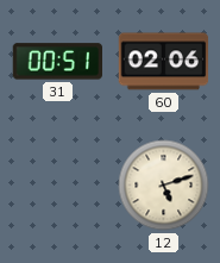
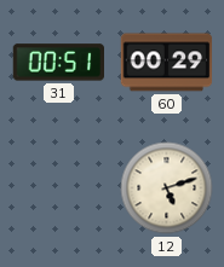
60: 02:06 -> 00:29
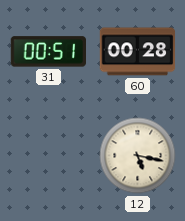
60: 00:29 -> 00:28
12: 5:12 -> 5:17
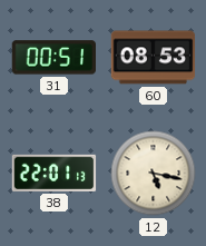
60: 00:28 -> 08:53
38: none -> 22:01
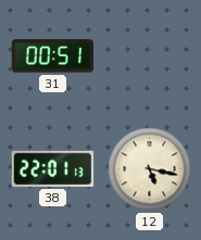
60: 08:53 -> none
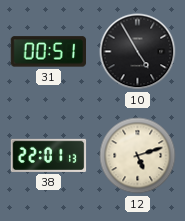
10: none -> 4:55
12: 5:17 -> 5:12
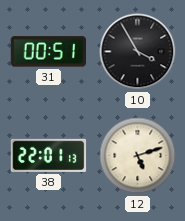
10: 4:55 -> 3:55
